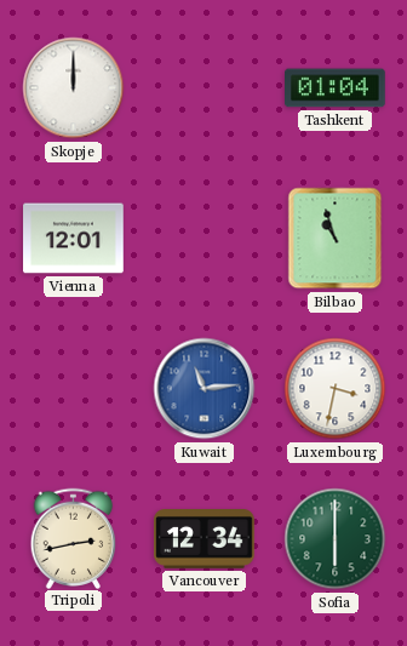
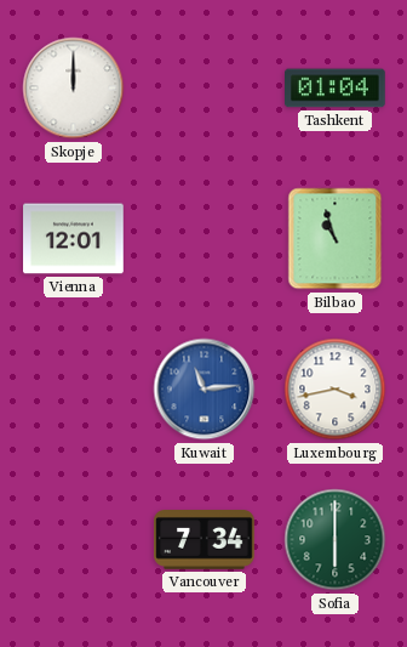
Luxembourg: 3:32 -> 3:43
Tripoli: 2:43 -> none
Vancouver: 12:34 -> 7:34
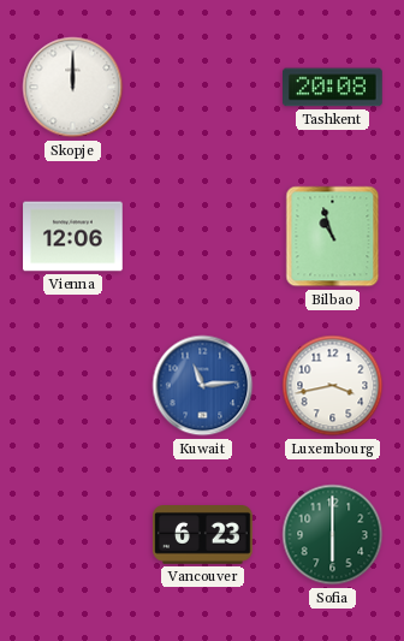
Tashkent: 01:04 -> 20:08
Vienna: 12:01 -> 12:06
Vancouver: 7:34 -> 6:23
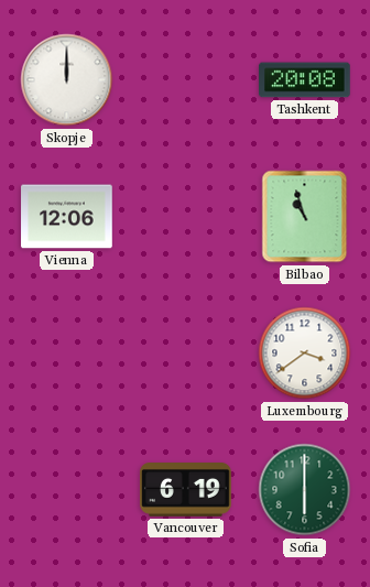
Kuwait: 11:14 -> none
Luxembourg: 3:43 -> 3:39
Vancouver: 6:23 -> 6:19
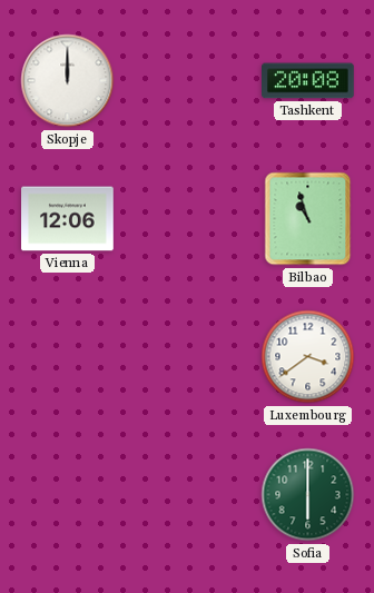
Vancouver: 6:19 -> none
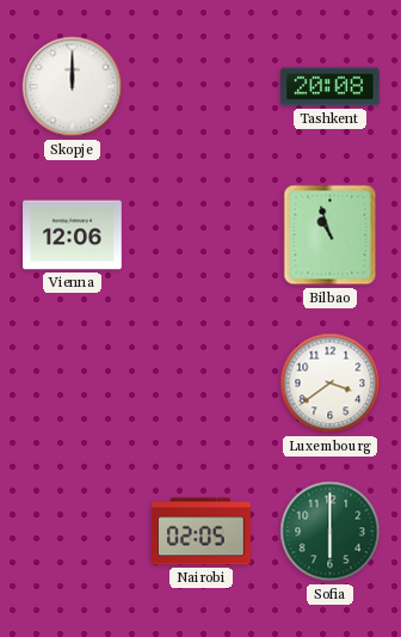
Nairobi: none -> 02:05
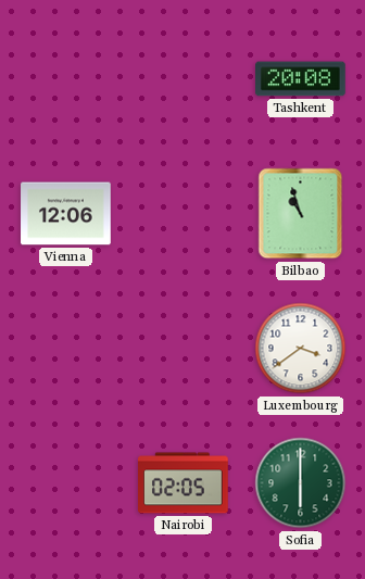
Skopje: 12:00 -> none
